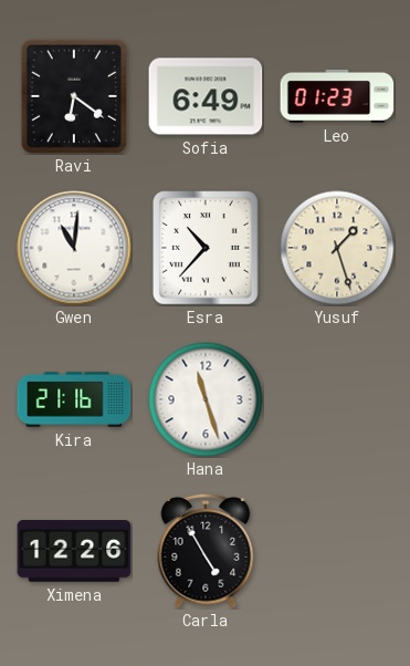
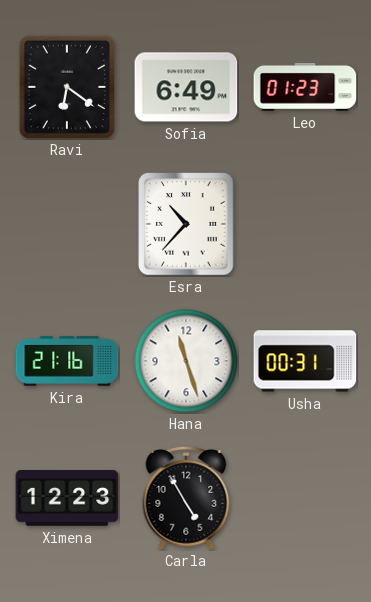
Gwen: 11:01 -> none
Yusuf: 1:27 -> none
Usha: none -> 00:31
Ximena: 12:26 -> 12:23
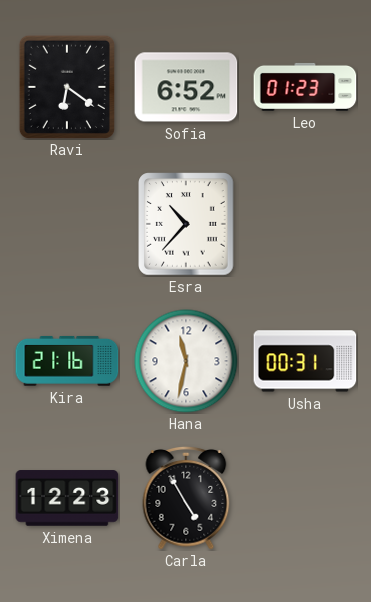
Sofia: 6:49 -> 6:52
Hana: 11:27 -> 11:32
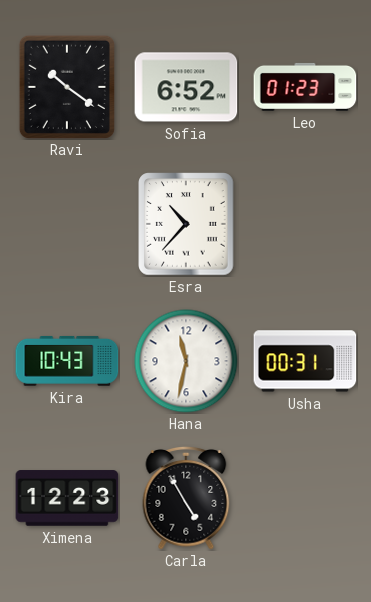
Ravi: 6:21 -> 10:21
Kira: 21:16 -> 10:43
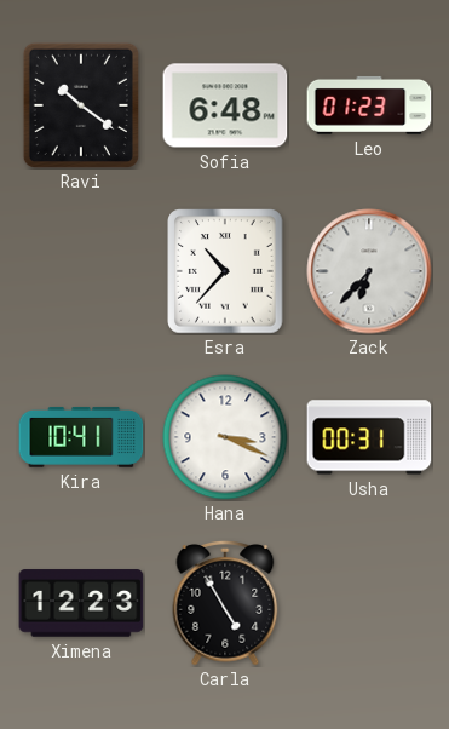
Sofia: 6:52 -> 6:48
Zack: none -> 6:37
Kira: 10:43 -> 10:41
Hana: 11:32 -> 3:19
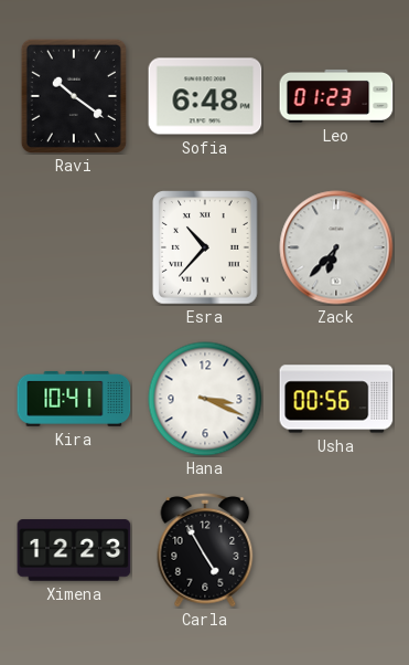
Usha: 00:31 -> 00:56
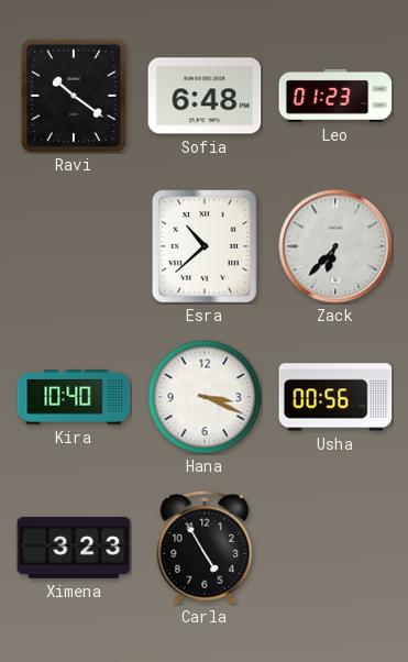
Esra: 10:37 -> 10:38
Kira: 10:41 -> 10:40
Ximena: 12:23 -> 3:23
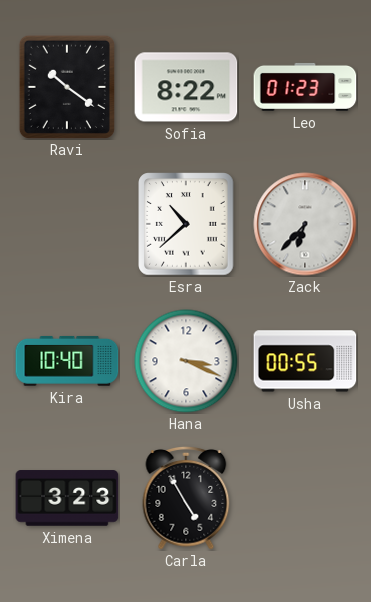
Sofia: 6:48 -> 8:22
Usha: 00:56 -> 00:55
